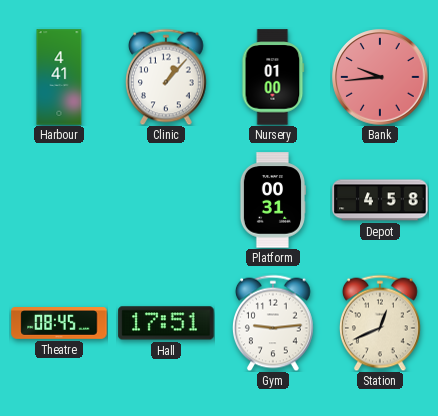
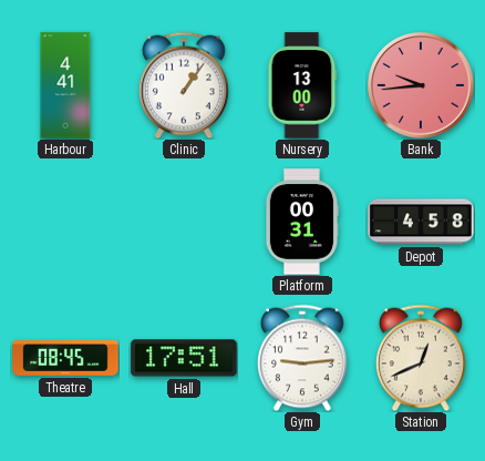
Clinic: 1:07 -> 1:06
Nursery: 01:00 -> 13:00
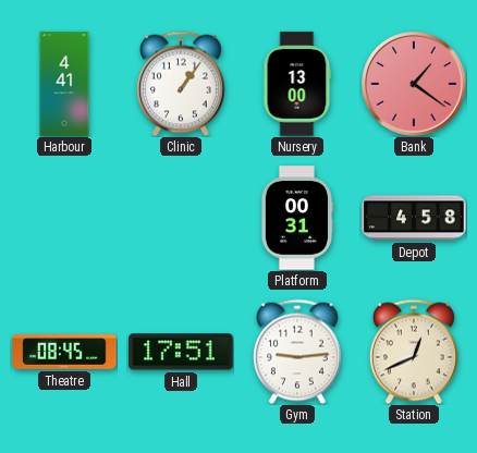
Bank: 9:44 -> 1:21
